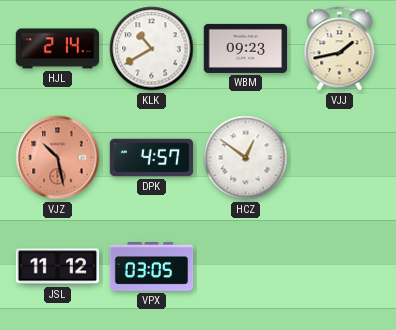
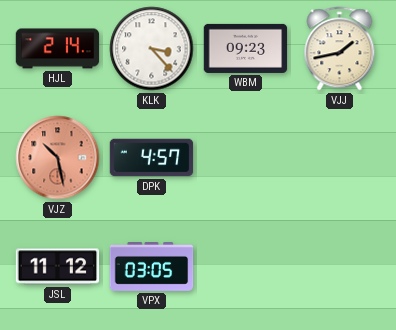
KLK: 10:40 -> 3:23
HCZ: 12:51 -> none
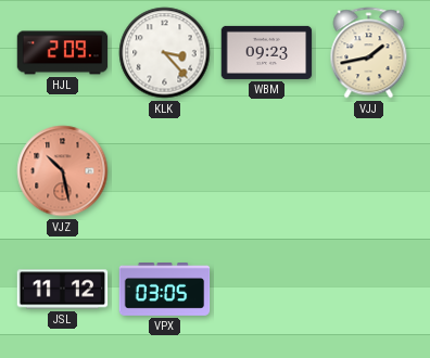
HJL: 2:14 -> 2:09
DPK: 4:57 -> none
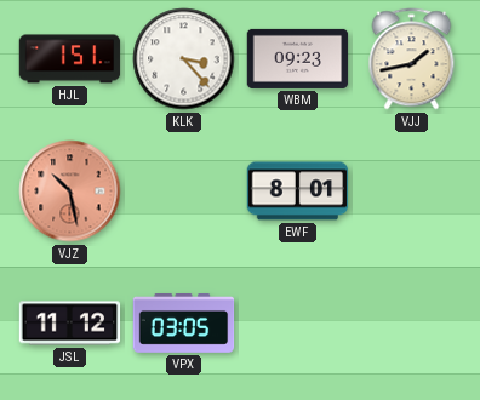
HJL: 2:09 -> 1:51
EWF: none -> 8:01
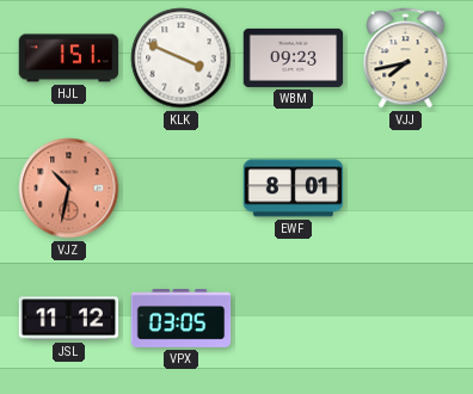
KLK: 3:23 -> 3:49
VJJ: 1:43 -> 7:43
VJZ: 10:28 -> 10:32
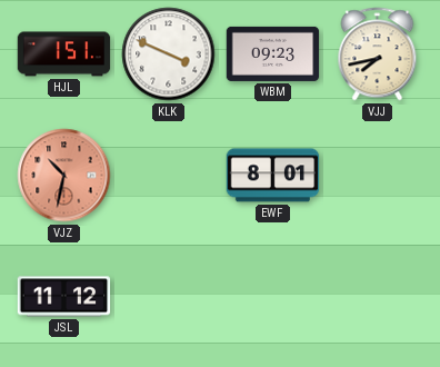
VPX: 03:05 -> none
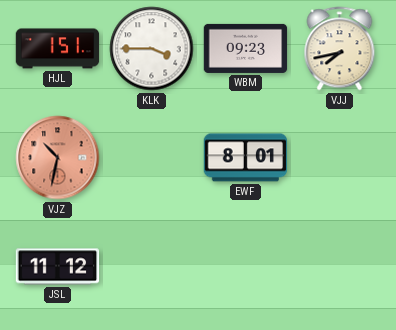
KLK: 3:49 -> 3:45
